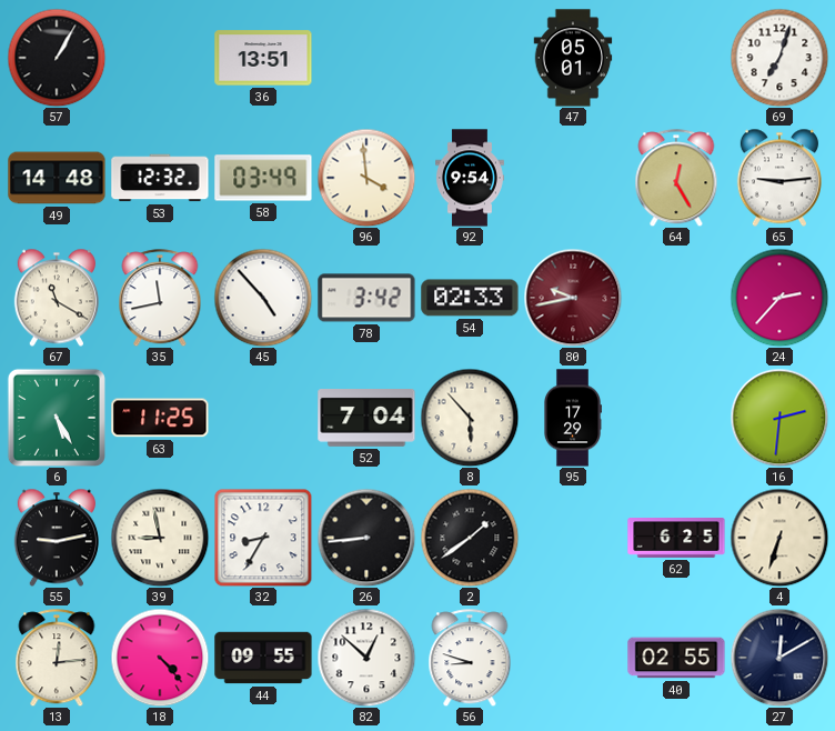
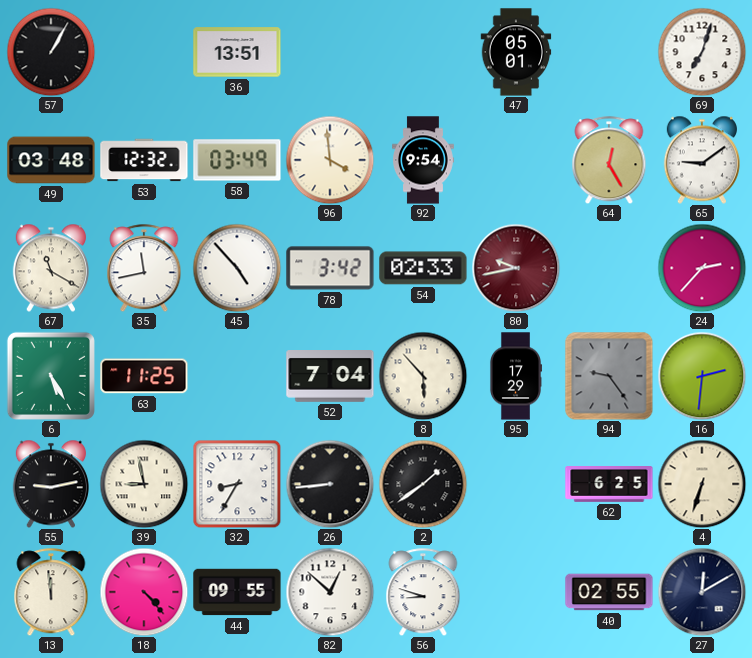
49: 14:48 -> 03:48
65: 9:14 -> 9:09
94: none -> 9:24
13: 12:14 -> 11:59
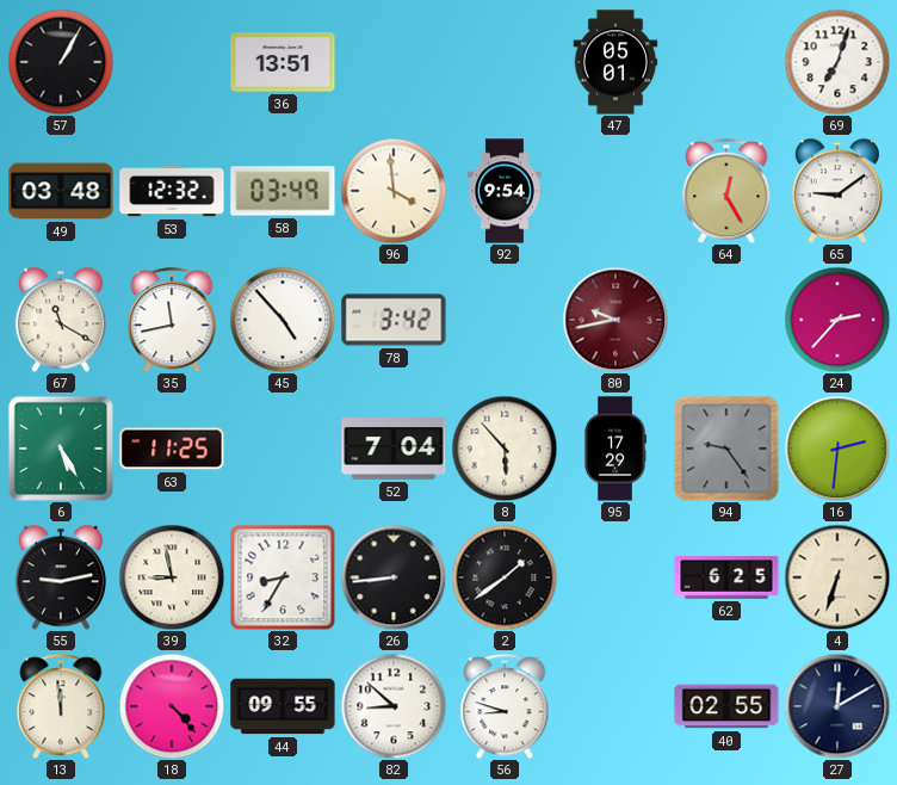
54: 02:33 -> none
82: 12:52 -> 8:52
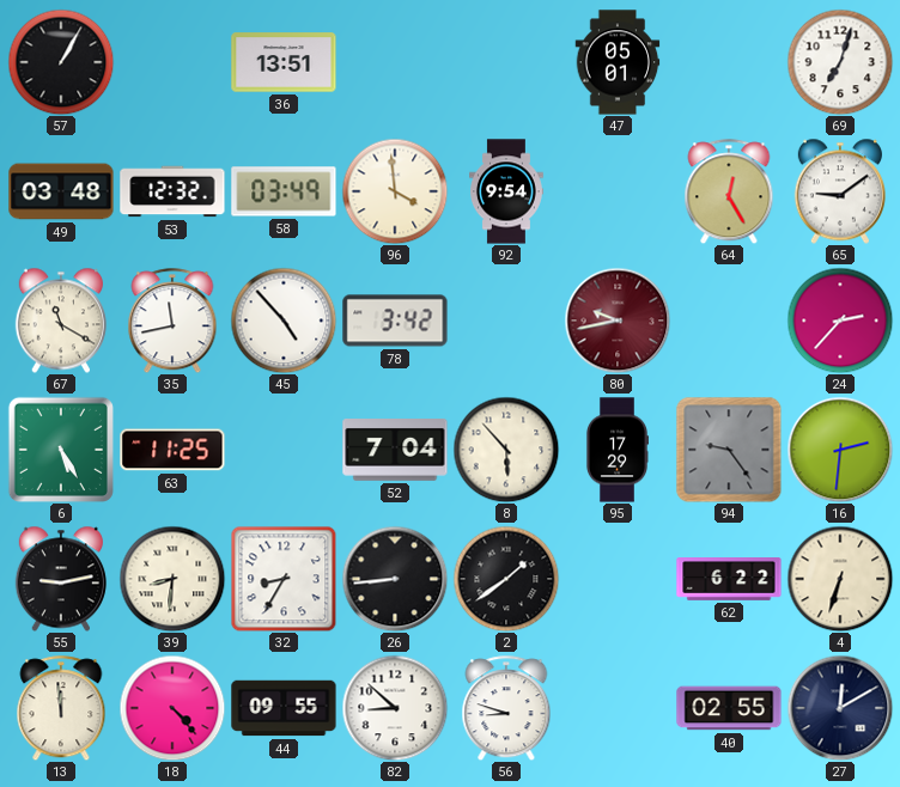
39: 8:58 -> 8:31
62: 6:25 -> 6:22
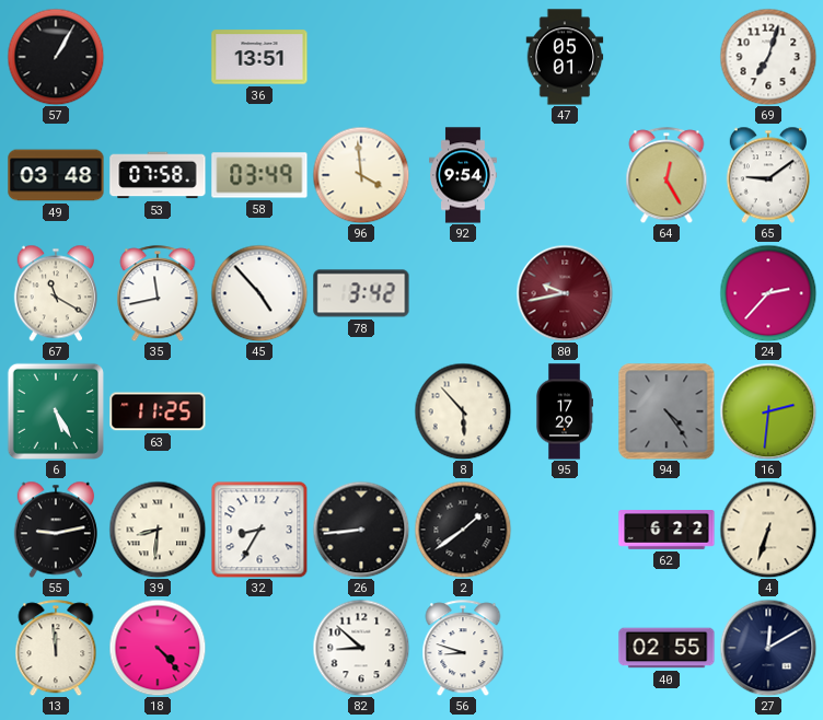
53: 12:32 -> 07:58
52: 7:04 -> none
94: 9:24 -> 4:24
44: 09:55 -> none
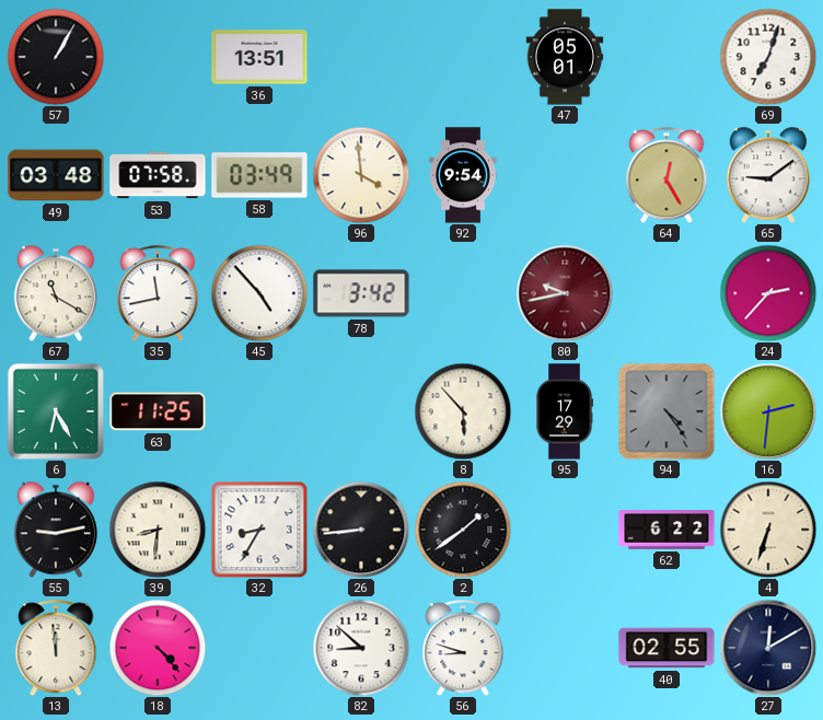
6: 5:25 -> 6:25
